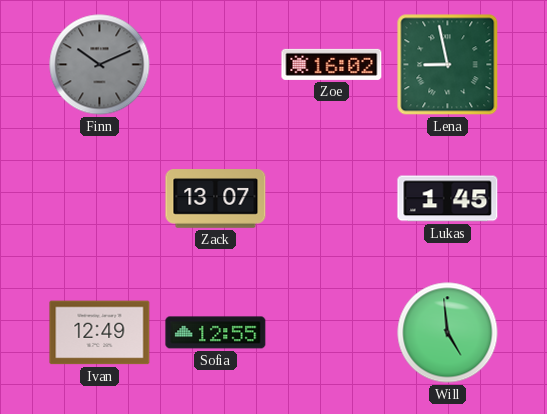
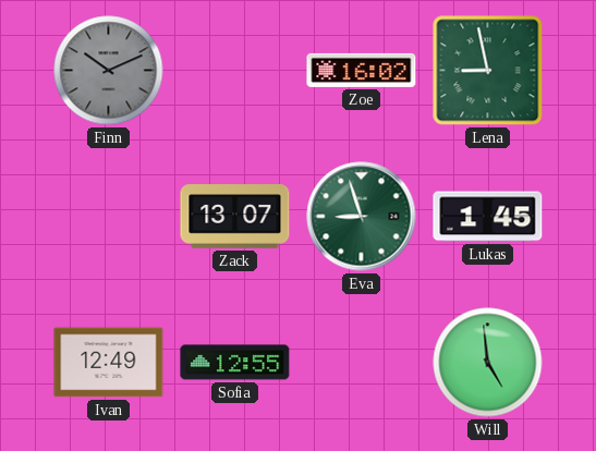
Eva: none -> 8:57
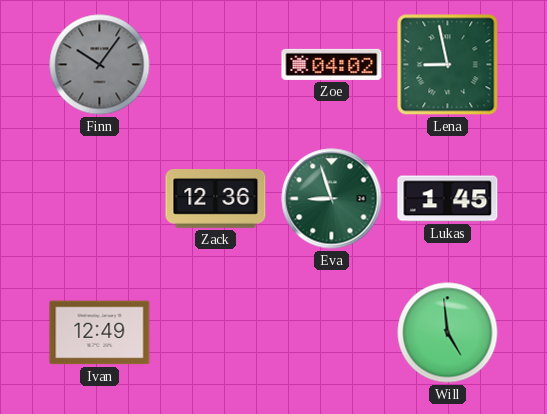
Finn: 10:11 -> 10:06
Zoe: 16:02 -> 04:02
Zack: 13:07 -> 12:36
Sofia: 12:55 -> none
